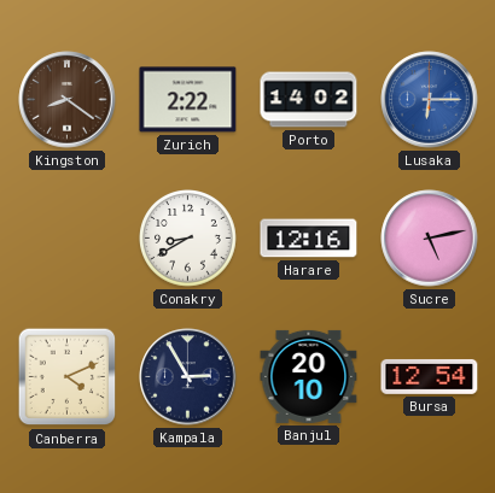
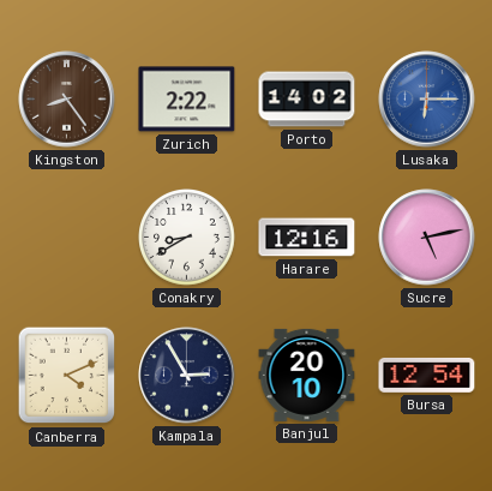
Kingston: 8:21 -> 8:24
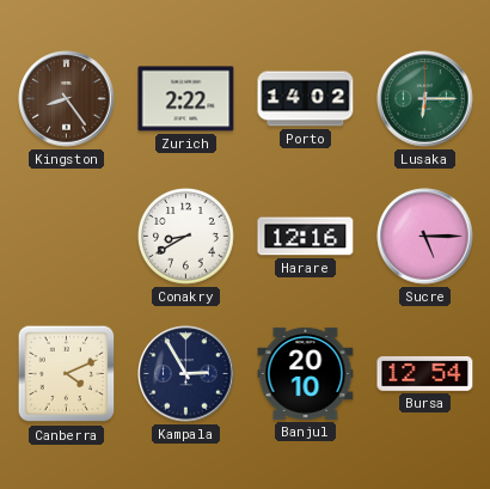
Lusaka dial: blue -> green
Sucre: 5:13 -> 5:15
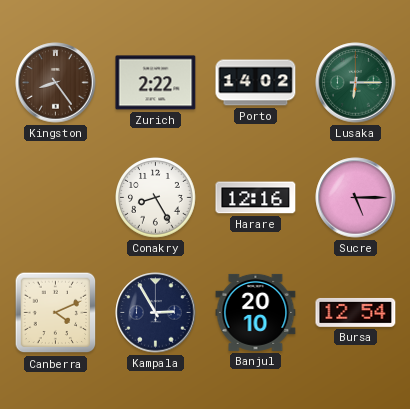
Conakry: 8:40 -> 8:25
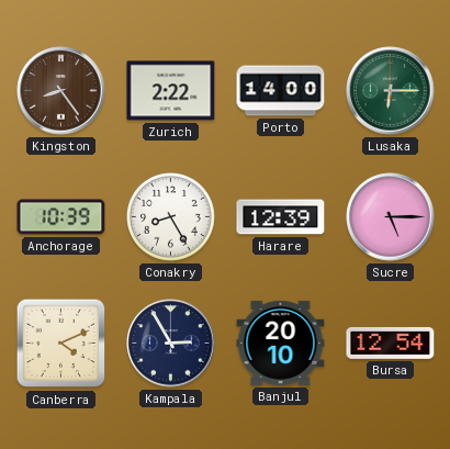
Porto: 14:02 -> 14:00
Anchorage: none -> 10:39
Harare: 12:16 -> 12:39
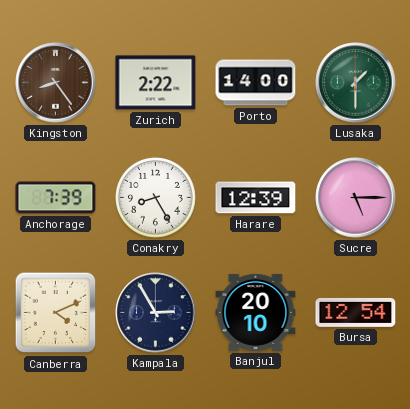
Lusaka: 6:15 -> 1:30
Anchorage: 10:39 -> 7:39
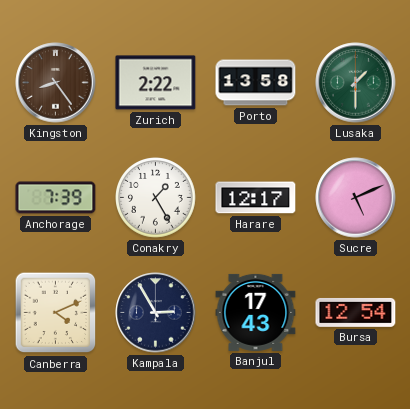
Porto: 14:00 -> 13:58
Conakry: 8:25 -> 1:25
Harare: 12:39 -> 12:17
Sucre: 5:15 -> 5:11
Banjul: 20:10 -> 17:43
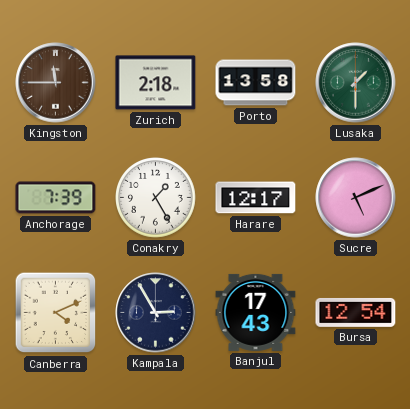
Kingston: 8:24 -> 11:45
Zurich: 2:22 -> 2:18
